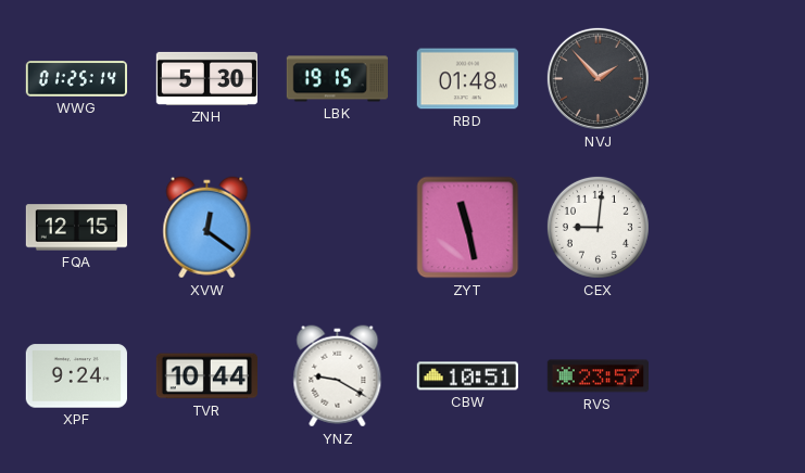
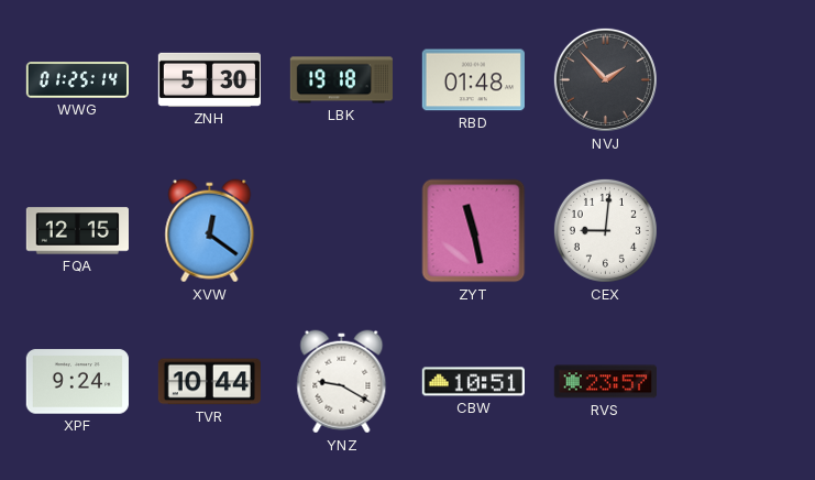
LBK: 19:15 -> 19:18
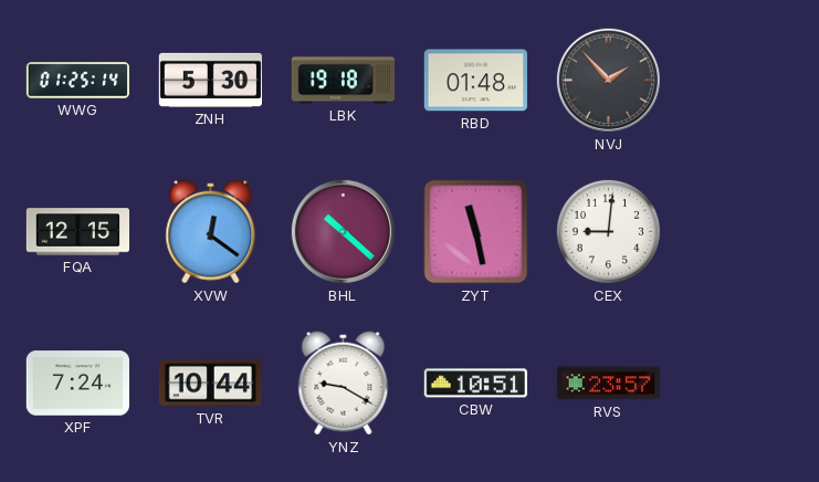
BHL: none -> 10:22
XPF: 9:24 -> 7:24
